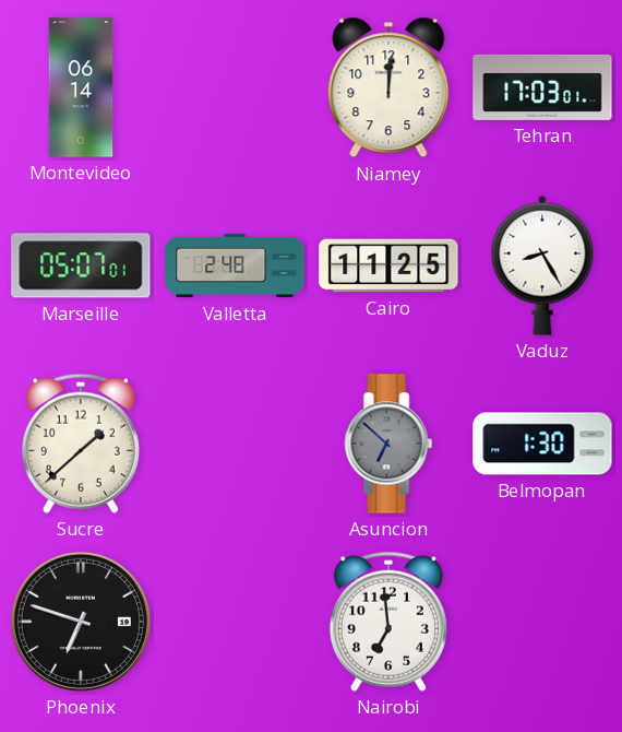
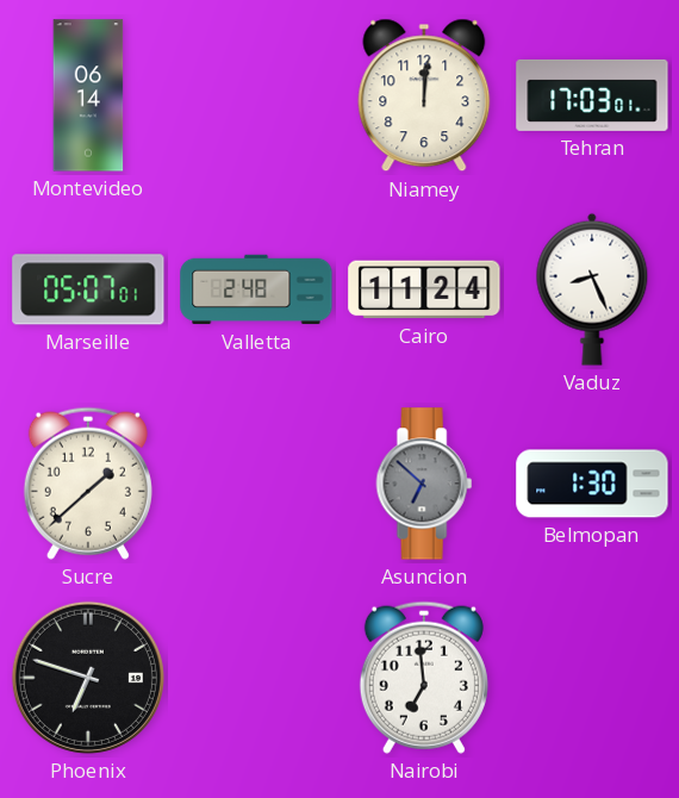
Cairo: 11:25 -> 11:24
Vaduz: 8:25 -> 8:26
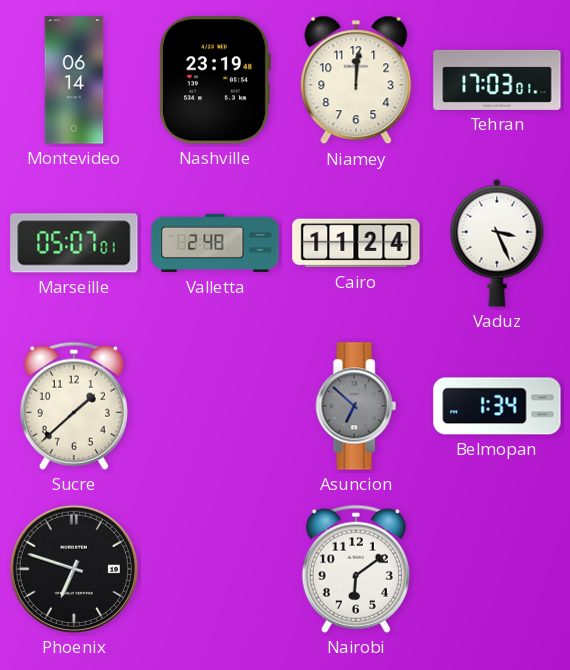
Nashville: none -> 23:19
Vaduz: 8:26 -> 3:26
Belmopan: 1:30 -> 1:34
Nairobi: 6:59 -> 6:09
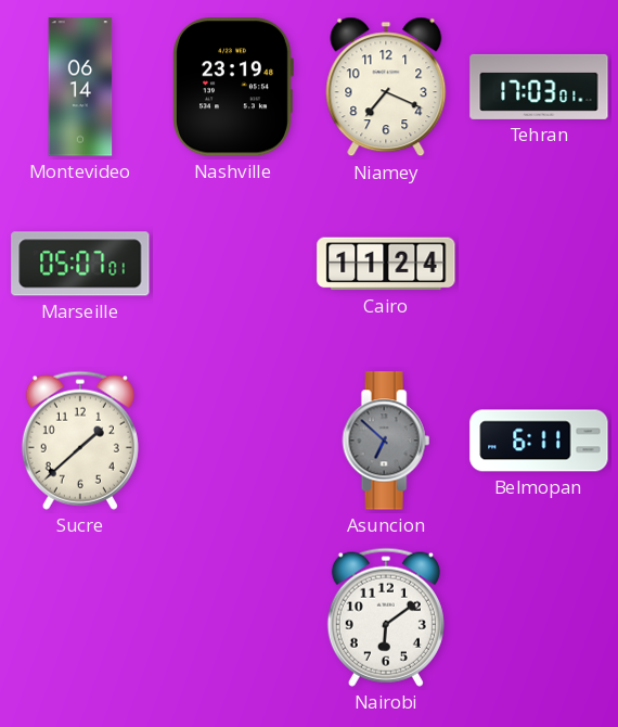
Niamey: 12:01 -> 7:19
Valletta: 2:48 -> none
Vaduz: 3:26 -> none
Belmopan: 1:34 -> 6:11
Phoenix: 6:48 -> none
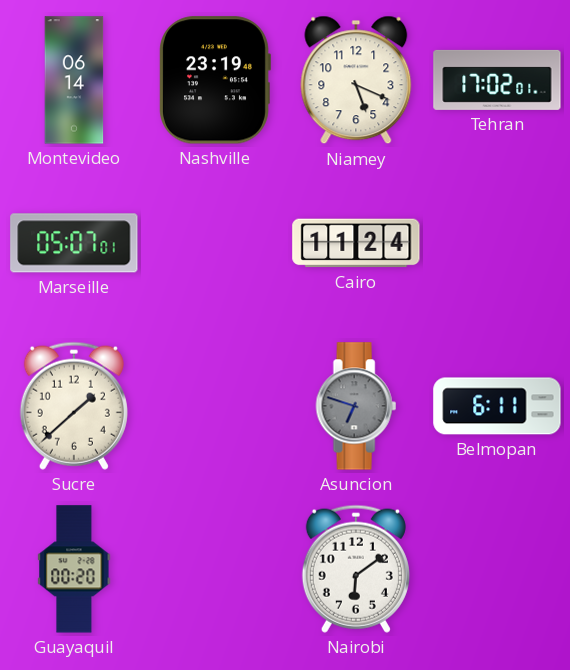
Niamey: 7:19 -> 5:19
Tehran: 17:03 -> 17:02
Asuncion: 6:52 -> 6:48
Guayaquil: none -> 00:20
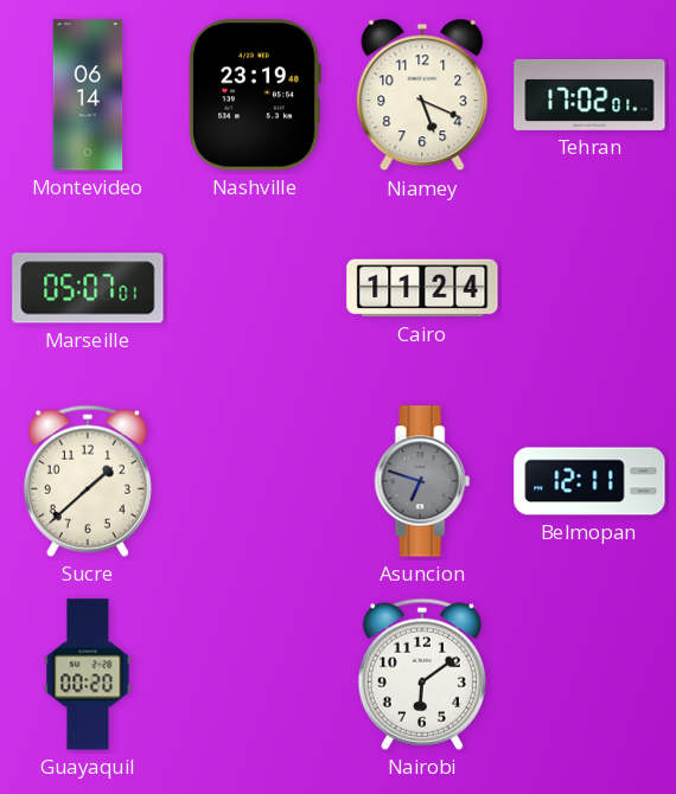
Belmopan: 6:11 -> 12:11
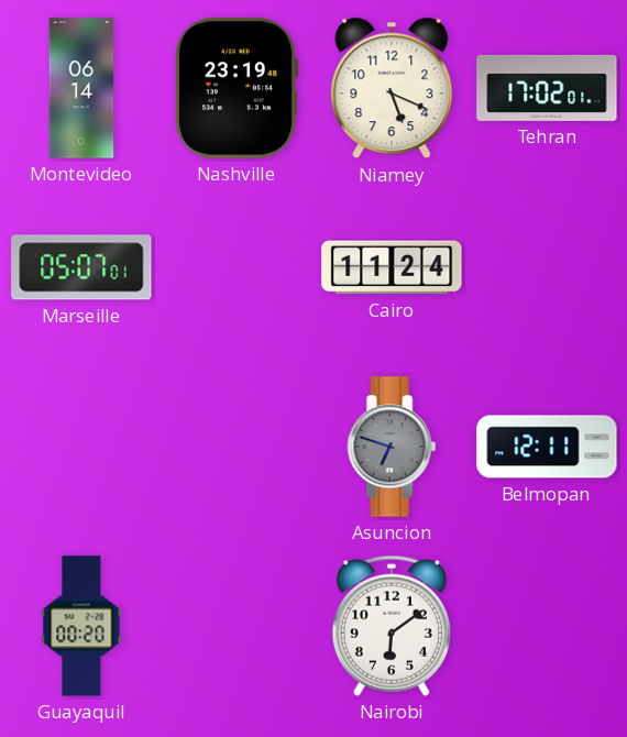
Sucre: 1:38 -> none
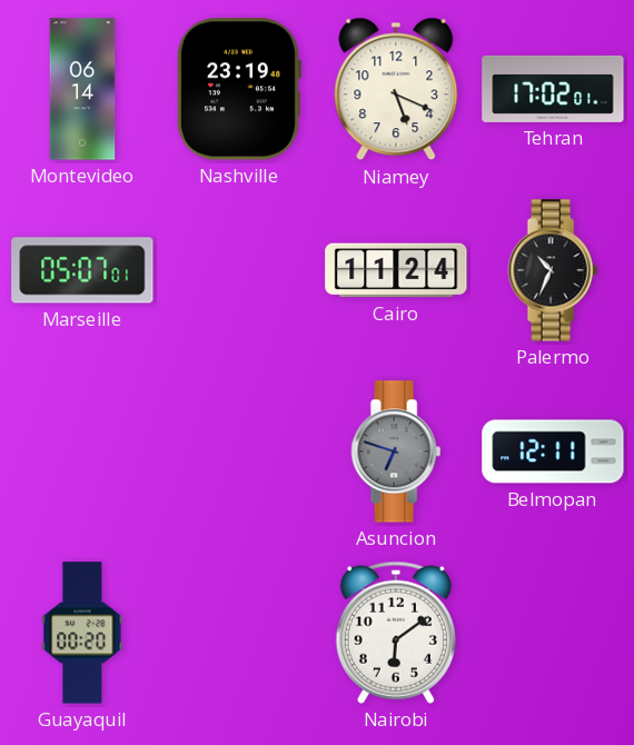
Palermo: none -> 10:34
